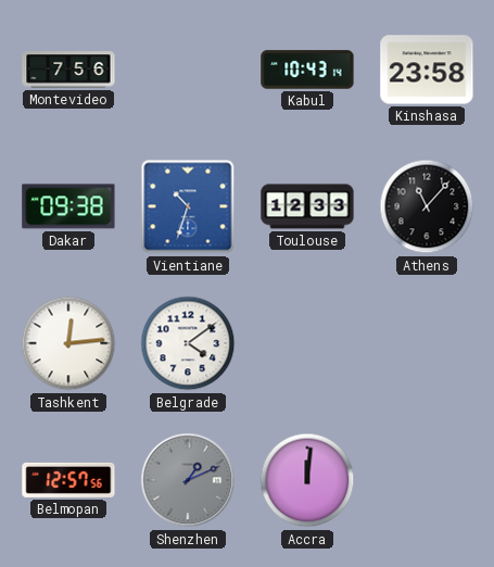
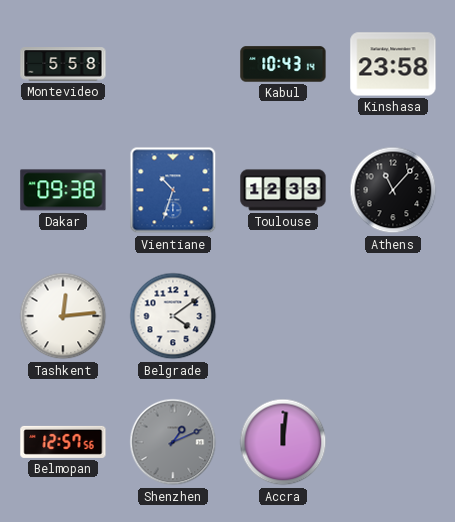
Montevideo: 7:56 -> 5:58
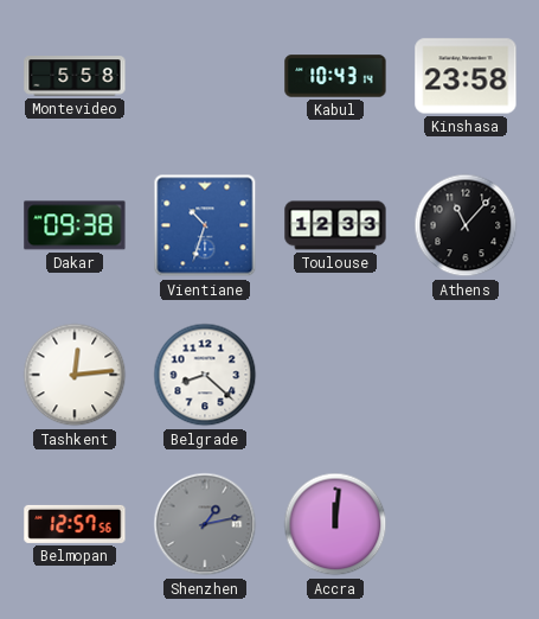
Belgrade: 4:09 -> 8:22
Shenzhen: 1:11 -> 1:13
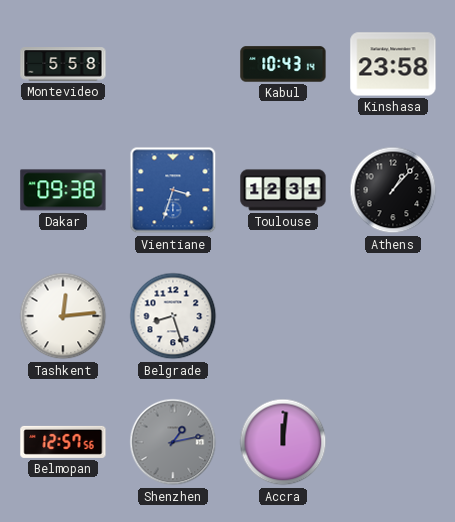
Vientiane: 10:33 -> 3:33
Toulouse: 12:33 -> 12:31
Athens: 11:07 -> 1:07
Belgrade: 8:22 -> 8:27
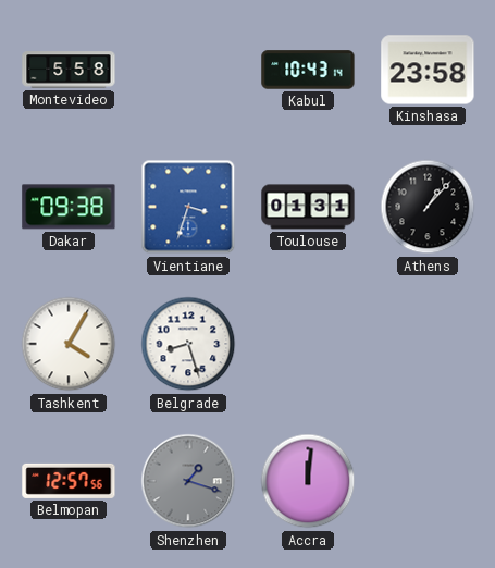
Toulouse: 12:31 -> 01:31
Tashkent: 12:14 -> 4:05
Shenzhen: 1:13 -> 1:18
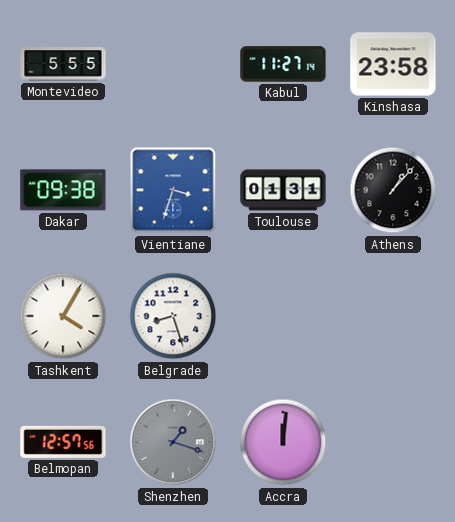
Montevideo: 5:58 -> 5:55
Kabul: 10:43 -> 11:27
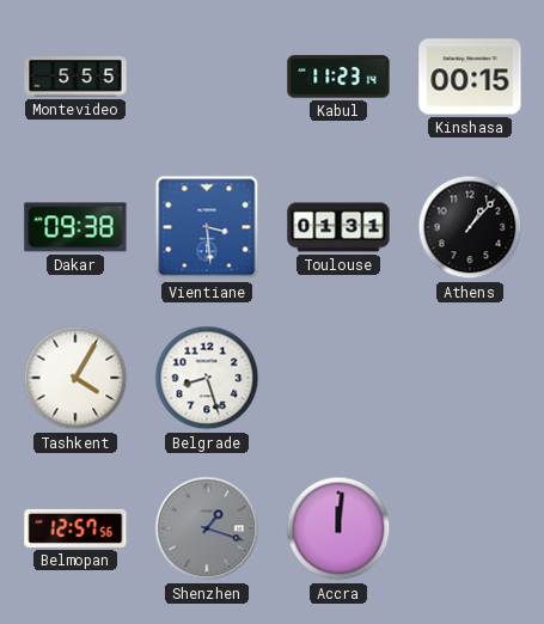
Kabul: 11:27 -> 11:23
Kinshasa: 23:58 -> 00:15
Vientiane: 3:33 -> 3:29
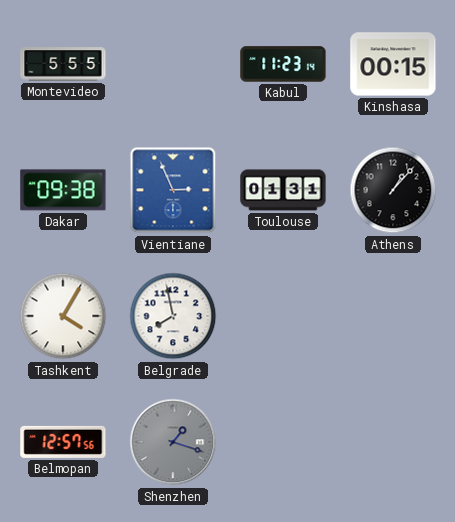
Vientiane: 3:29 -> 2:56
Belgrade: 8:27 -> 7:58
Accra: 12:01 -> none
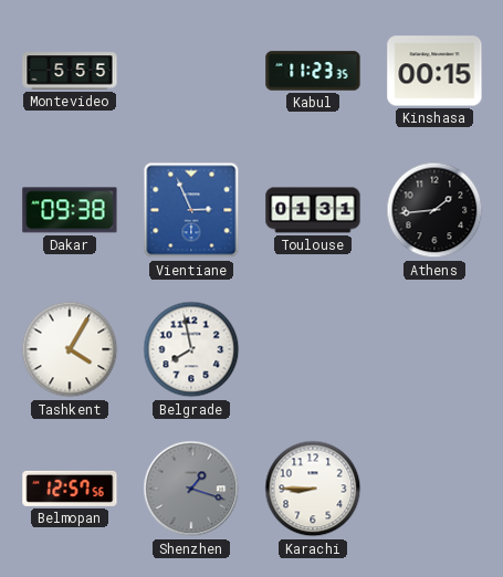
Kabul: 11:23:14 -> 11:23:35
Athens: 1:07 -> 1:44
Karachi: none -> 8:45
